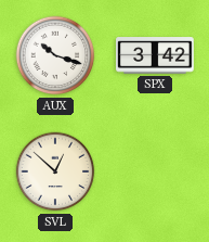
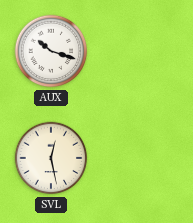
SPX: 3:42 -> none
SVL: 12:52 -> 12:28
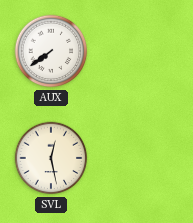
AUX: 10:18 -> 7:39
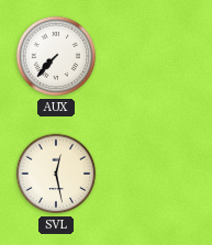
AUX: 7:39 -> 7:37
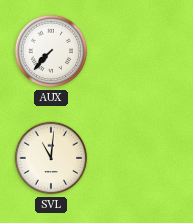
SVL: 12:28 -> 11:01
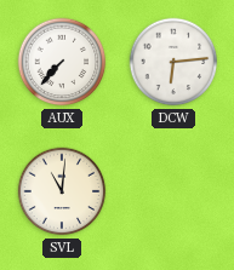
DCW: none -> 6:14
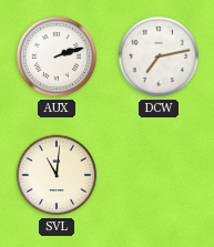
AUX: 7:37 -> 2:12
DCW: 6:14 -> 7:13
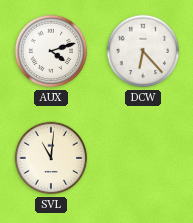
AUX: 2:12 -> 4:12
DCW: 7:13 -> 6:23
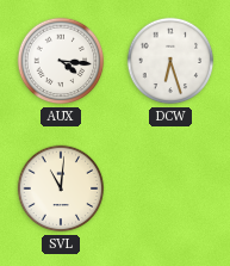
AUX: 4:12 -> 4:16
DCW: 6:23 -> 6:27
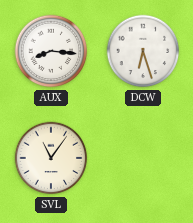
AUX: 4:16 -> 8:16
SVL: 11:01 -> 11:06
